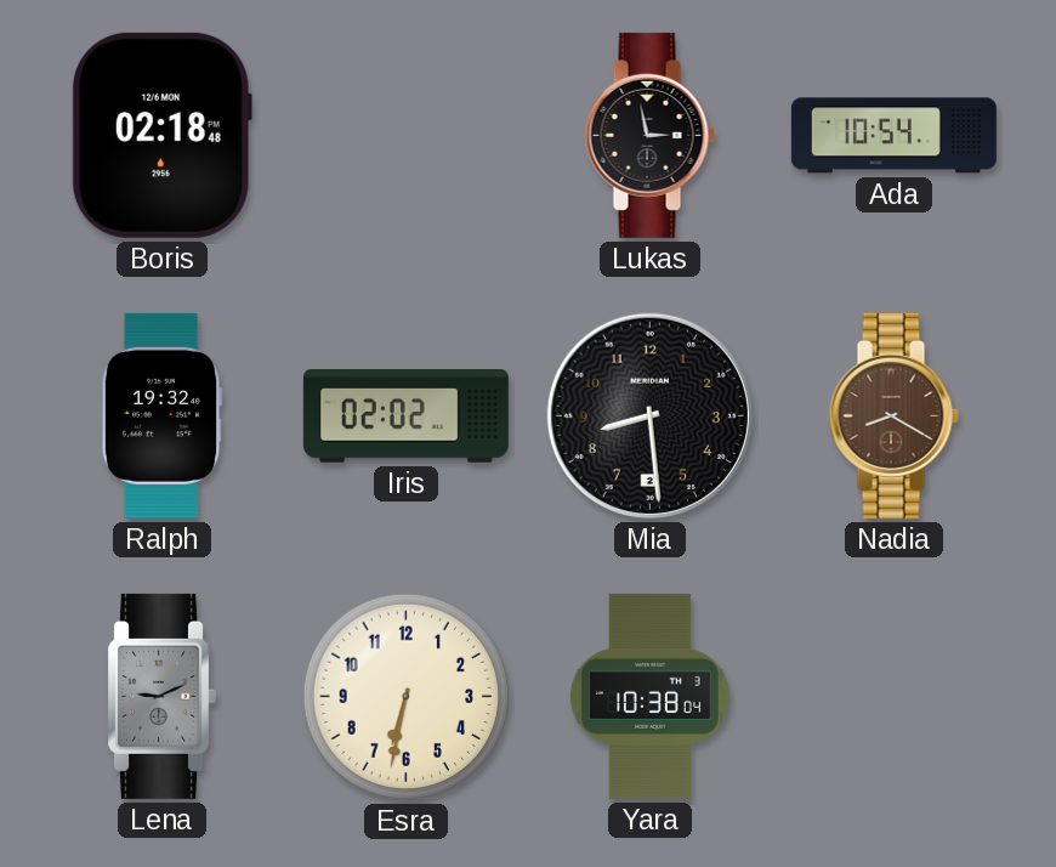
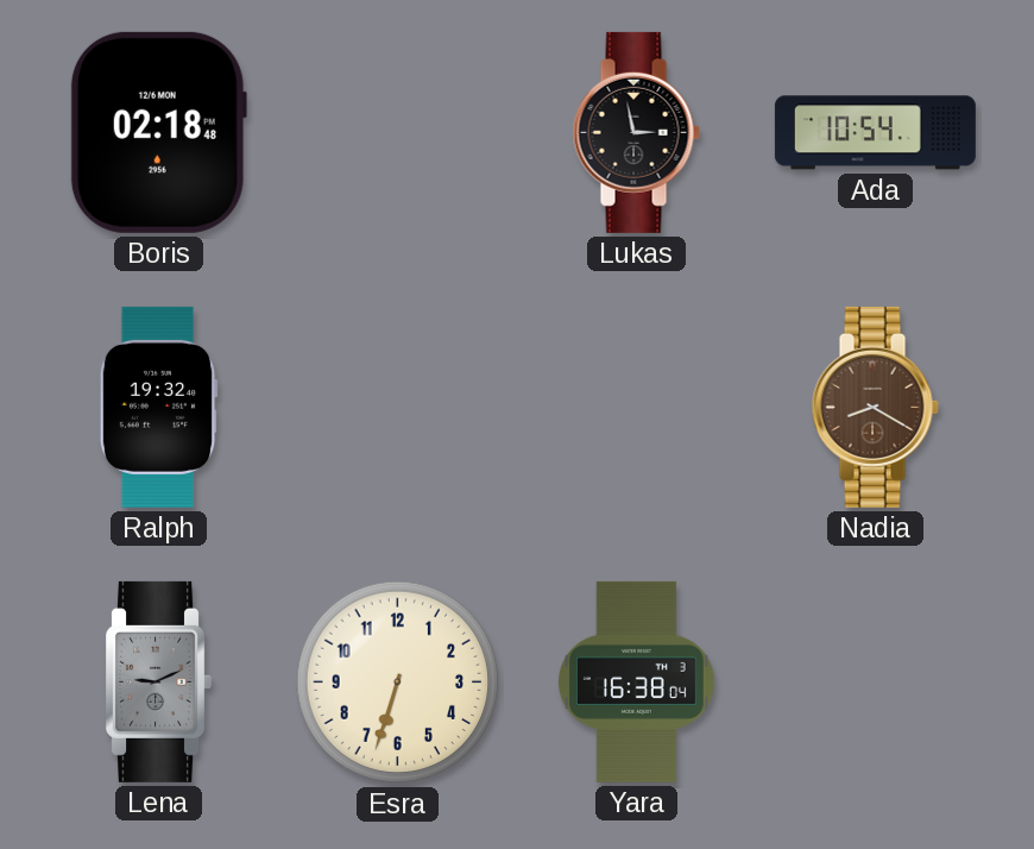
Iris: 02:02 -> none
Mia: 8:29 -> none
Esra: 6:32 -> 6:33
Yara: 10:38 -> 16:38
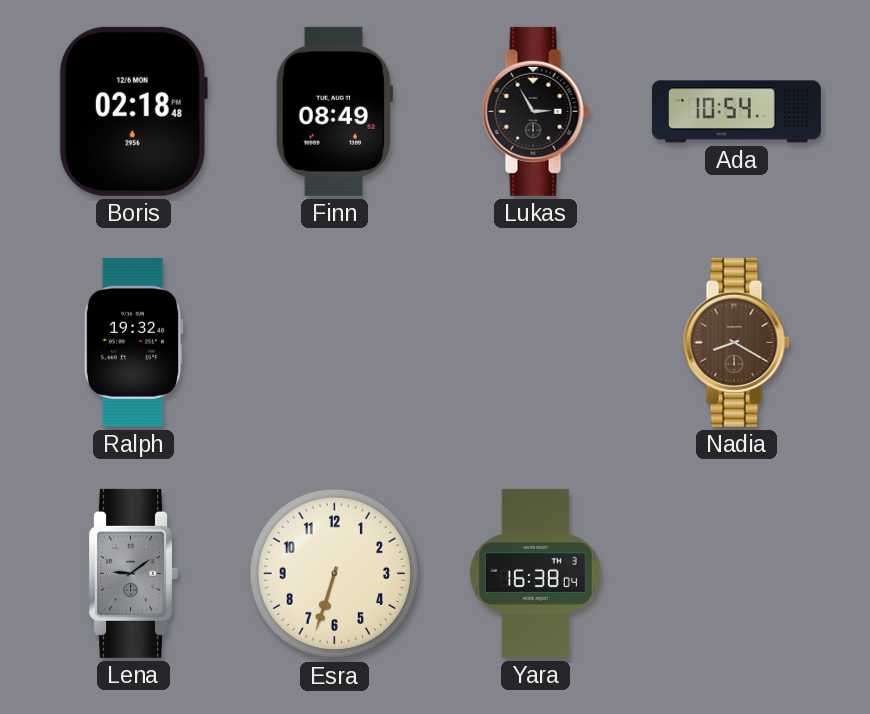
Finn: none -> 08:49
Lukas: 2:58 -> 2:55
Lena: 9:11 -> 9:09
